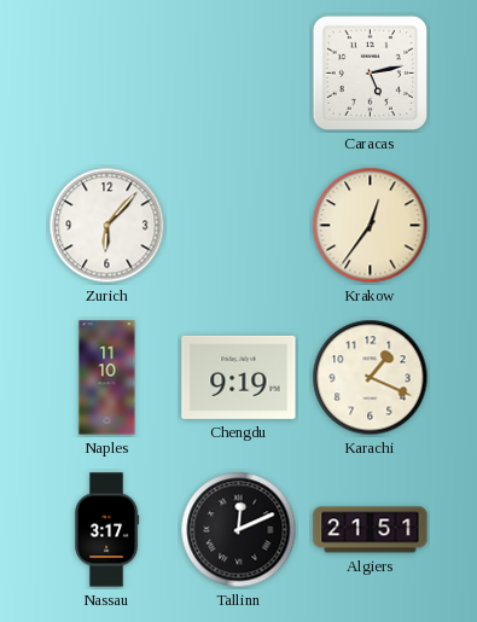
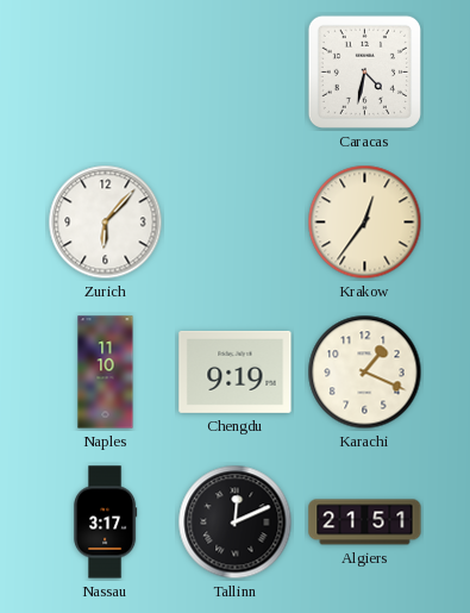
Caracas: 5:13 -> 4:32
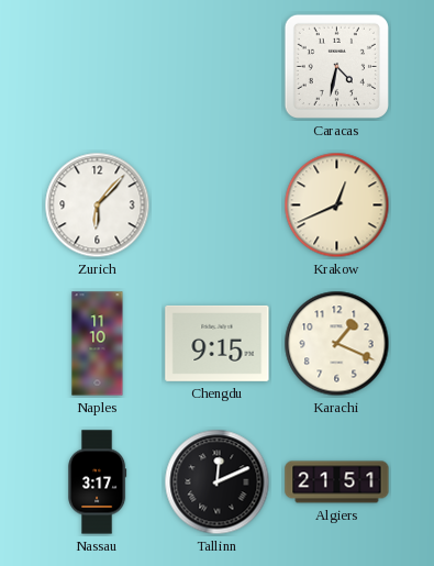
Krakow: 12:36 -> 12:41
Chengdu: 9:19 -> 9:15
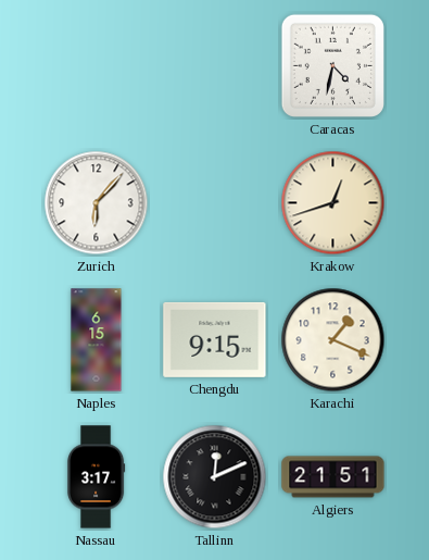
Krakow: 12:41 -> 12:42
Naples: 11:10 -> 6:15
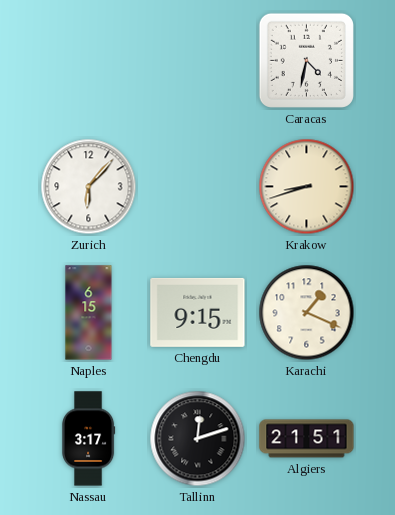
Krakow: 12:42 -> 8:42
Tallinn: 12:11 -> 12:12
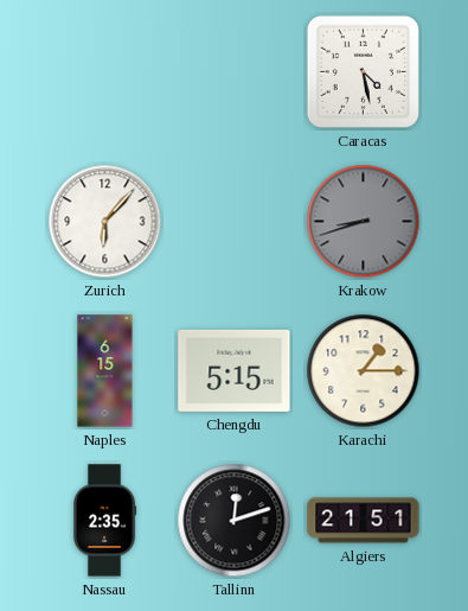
Caracas: 4:32 -> 4:28
Krakow dial: cream -> grey
Chengdu: 9:15 -> 5:15
Karachi: 1:19 -> 1:15
Nassau: 3:17 -> 2:35
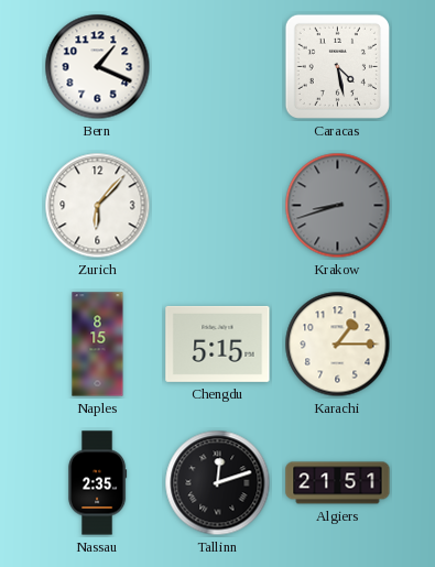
Bern: none -> 1:19
Naples: 6:15 -> 8:15
